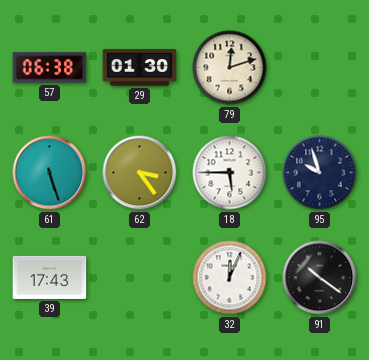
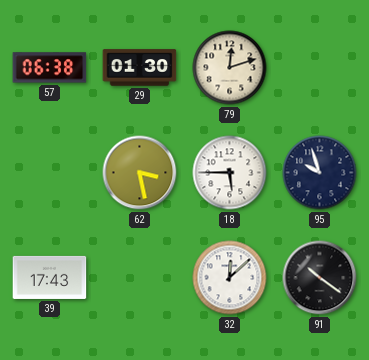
61: 5:27 -> none
62: 3:24 -> 3:28
32: 12:04 -> 12:08
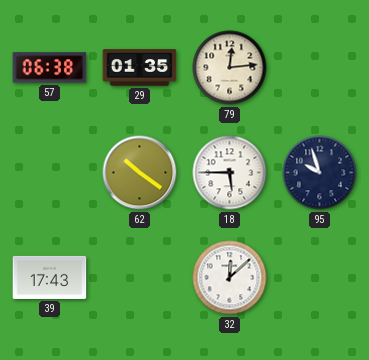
29: 01:30 -> 01:35
79: 12:12 -> 12:14
62: 3:28 -> 10:21
91: 10:21 -> none
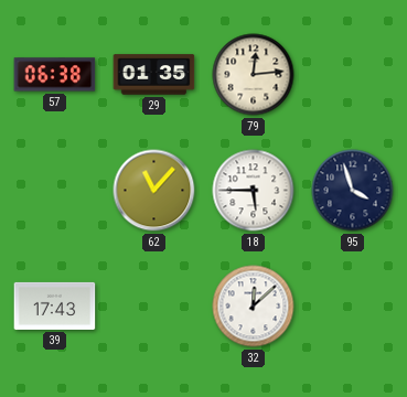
62: 10:21 -> 11:07
95: 9:57 -> 3:57
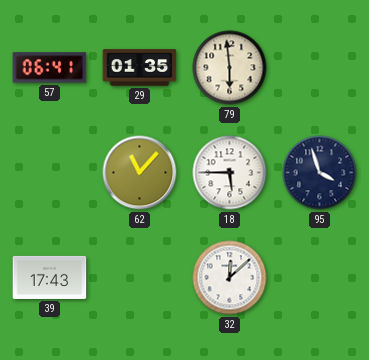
57: 06:38 -> 06:41
79: 12:14 -> 5:59
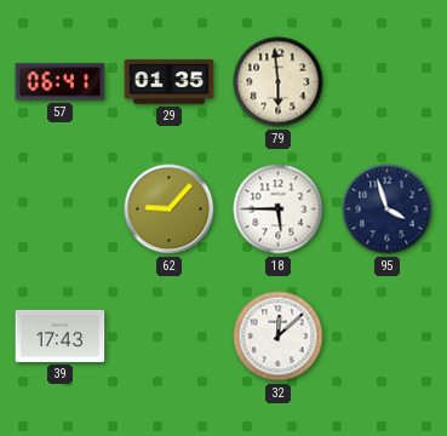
62: 11:07 -> 9:07
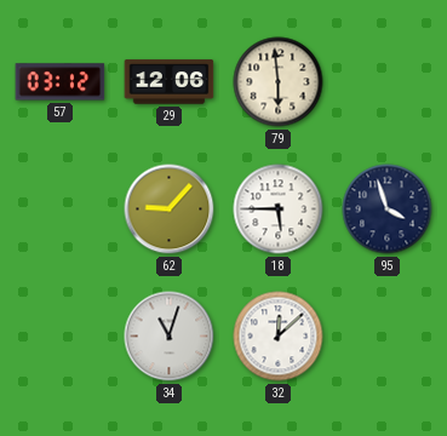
57: 06:41 -> 03:12
29: 01:35 -> 12:06
39: 17:43 -> none
34: none -> 11:03
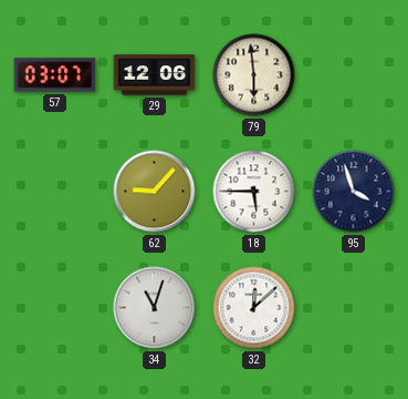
57: 03:12 -> 03:07
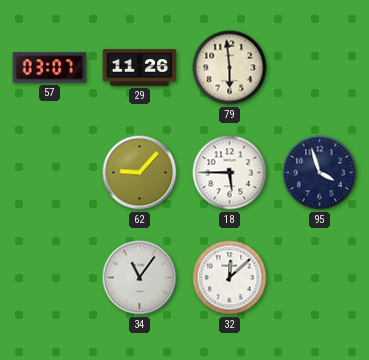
29: 12:06 -> 11:26
34: 11:03 -> 11:06
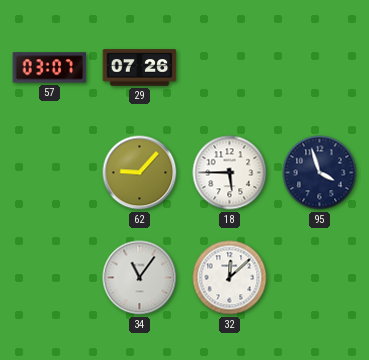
29: 11:26 -> 07:26
79: 5:59 -> none
